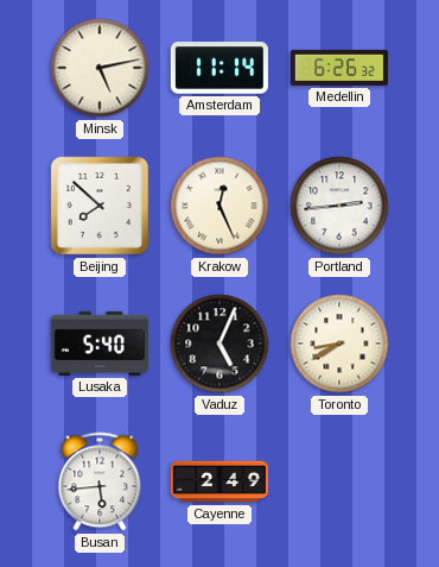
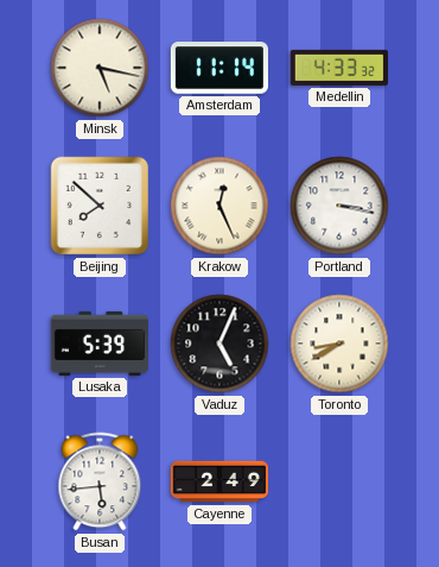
Minsk: 5:13 -> 5:17
Medellin: 6:26 -> 4:33
Portland: 2:44 -> 3:17
Lusaka: 5:40 -> 5:39
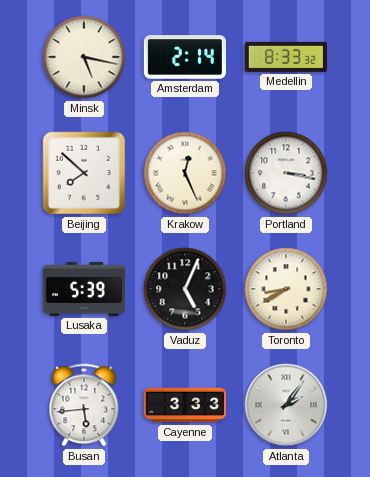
Amsterdam: 11:14 -> 2:14
Medellin: 4:33 -> 8:33
Cayenne: 2:49 -> 3:33
Atlanta: none -> 2:06
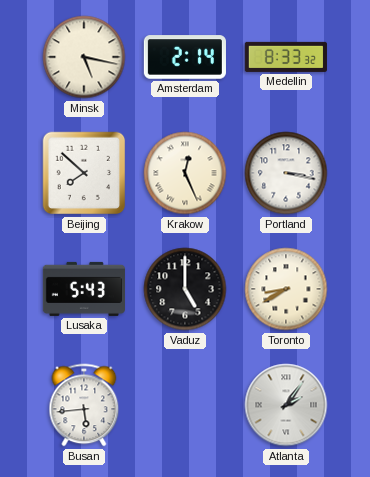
Lusaka: 5:39 -> 5:43
Vaduz: 5:04 -> 5:00
Cayenne: 3:33 -> none
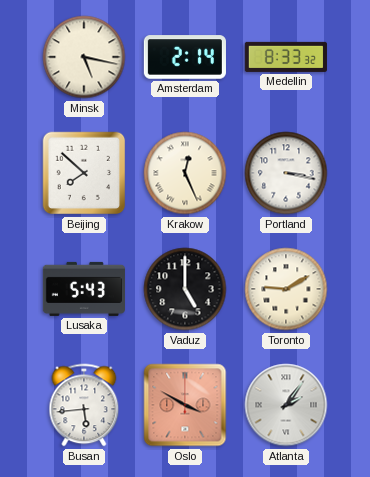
Toronto: 8:40 -> 9:10
Oslo: none -> 3:50
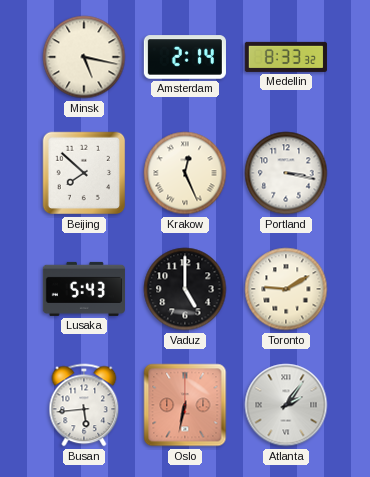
Oslo: 3:50 -> 6:32
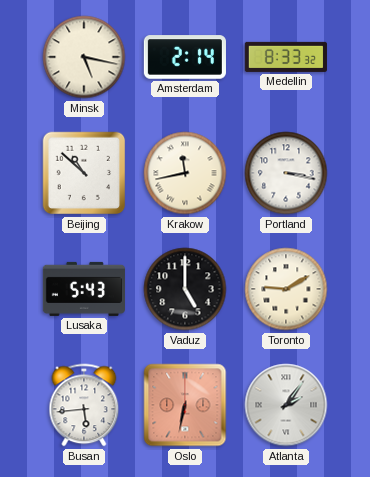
Beijing: 7:52 -> 10:52
Krakow: 12:26 -> 11:43
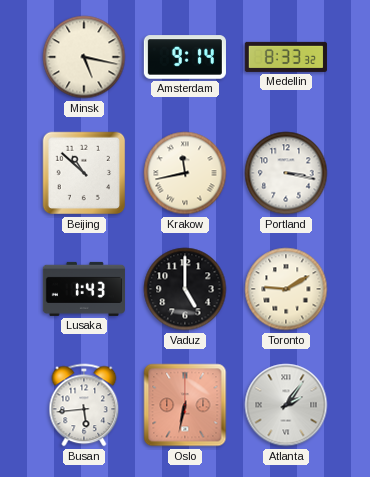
Amsterdam: 2:14 -> 9:14
Lusaka: 5:43 -> 1:43
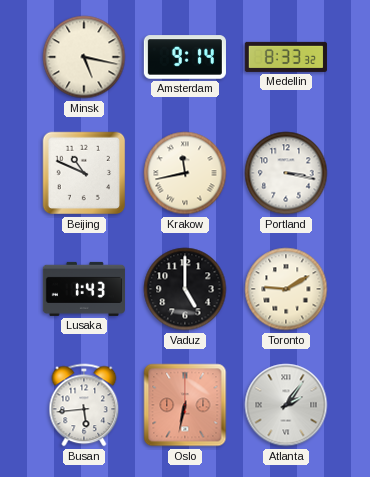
Beijing: 10:52 -> 10:49
